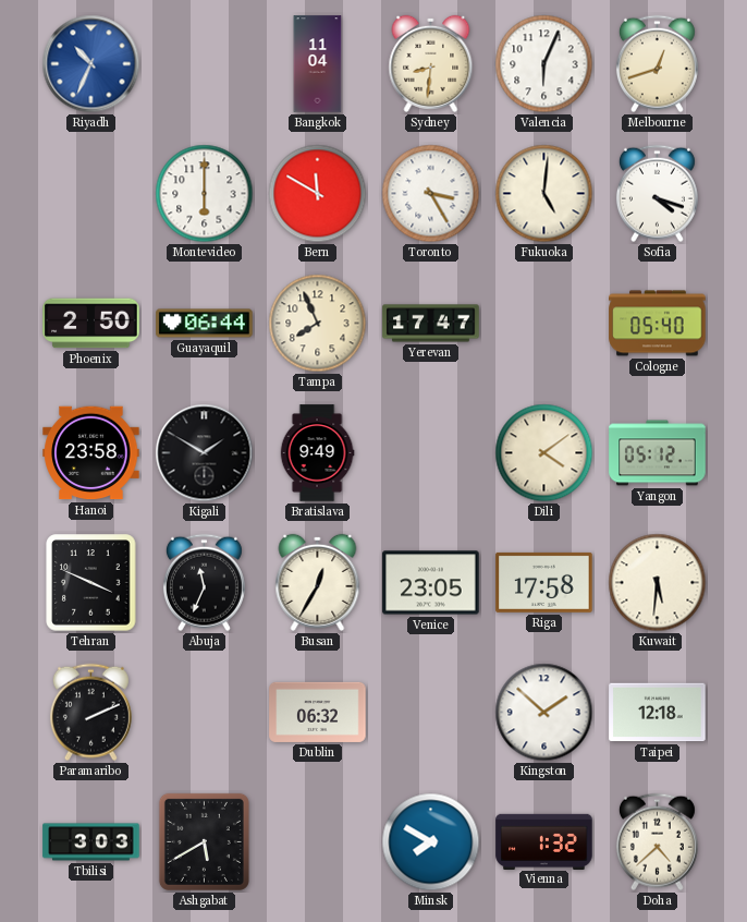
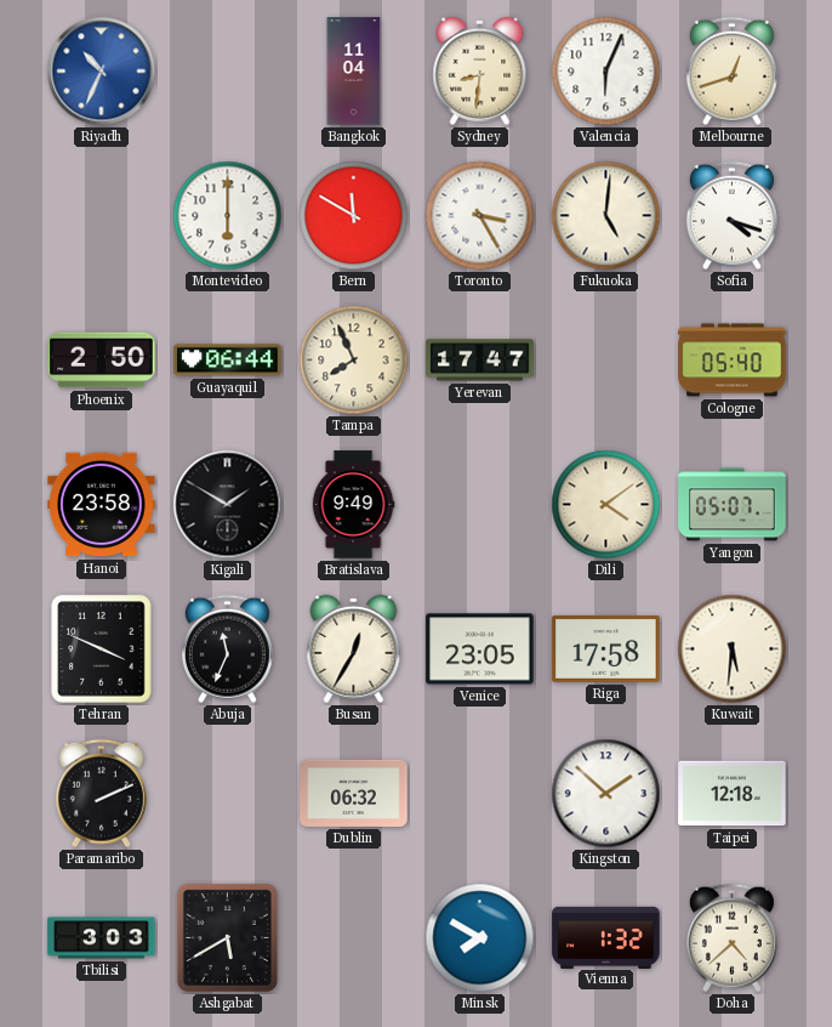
Yangon: 05:12 -> 05:07
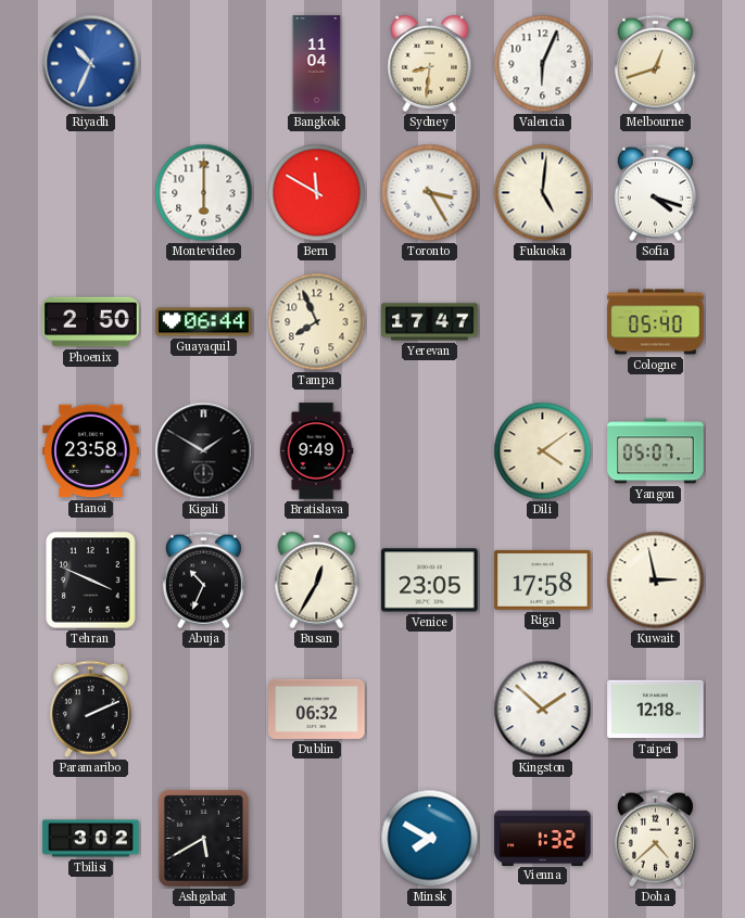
Abuja: 11:34 -> 10:34
Kuwait: 5:31 -> 2:58
Tbilisi: 3:03 -> 3:02
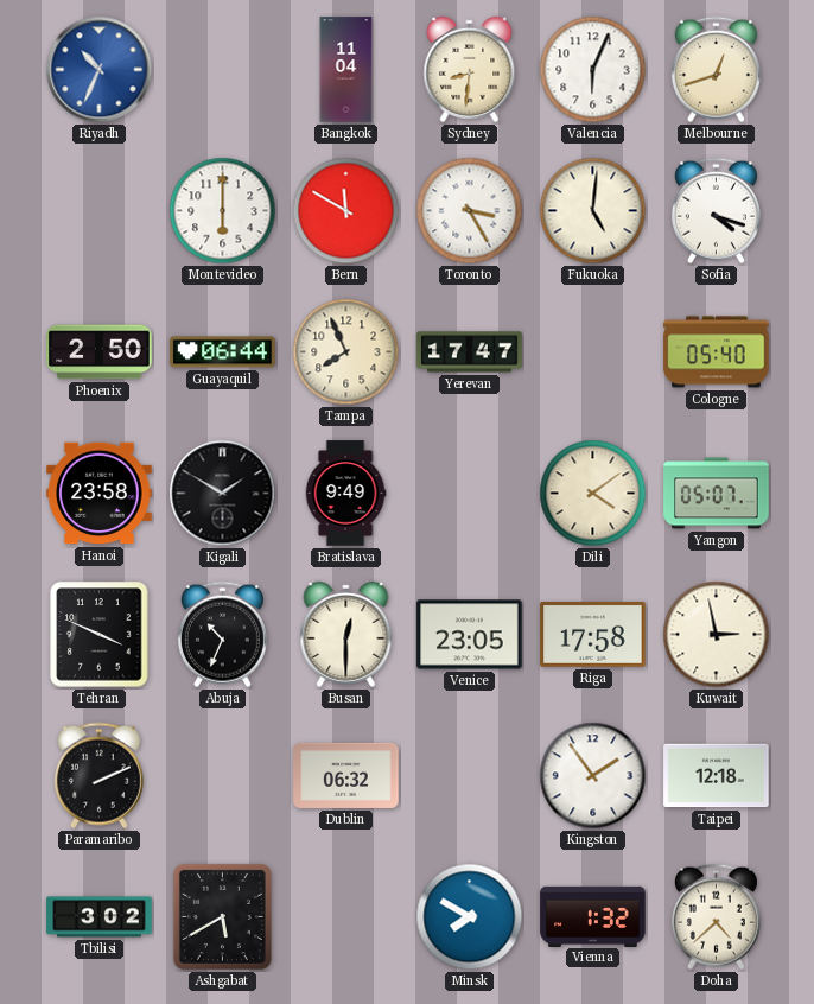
Busan: 12:35 -> 12:30
Kingston: 1:52 -> 1:54
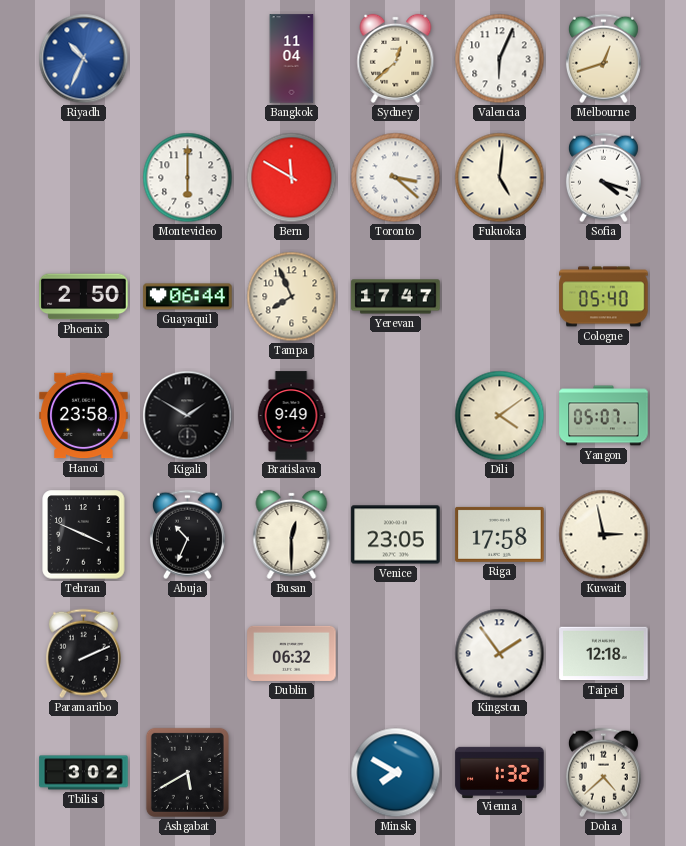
Sydney: 8:31 -> 12:38
Toronto: 3:25 -> 3:22
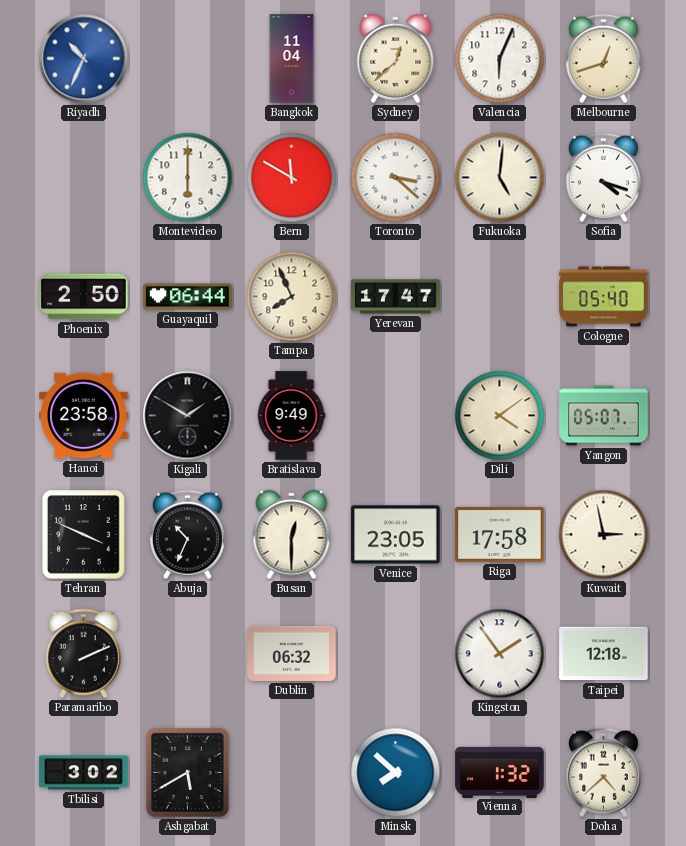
Minsk: 7:50 -> 7:52
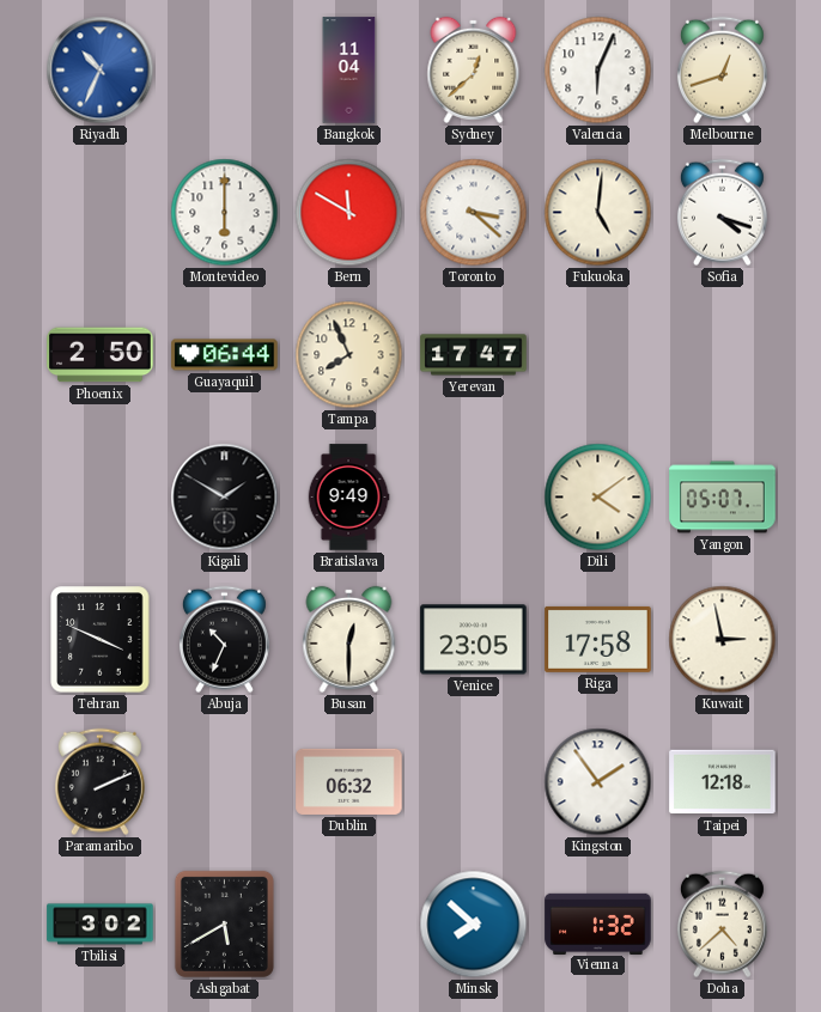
Cologne: 05:40 -> none
Hanoi: 23:58 -> none
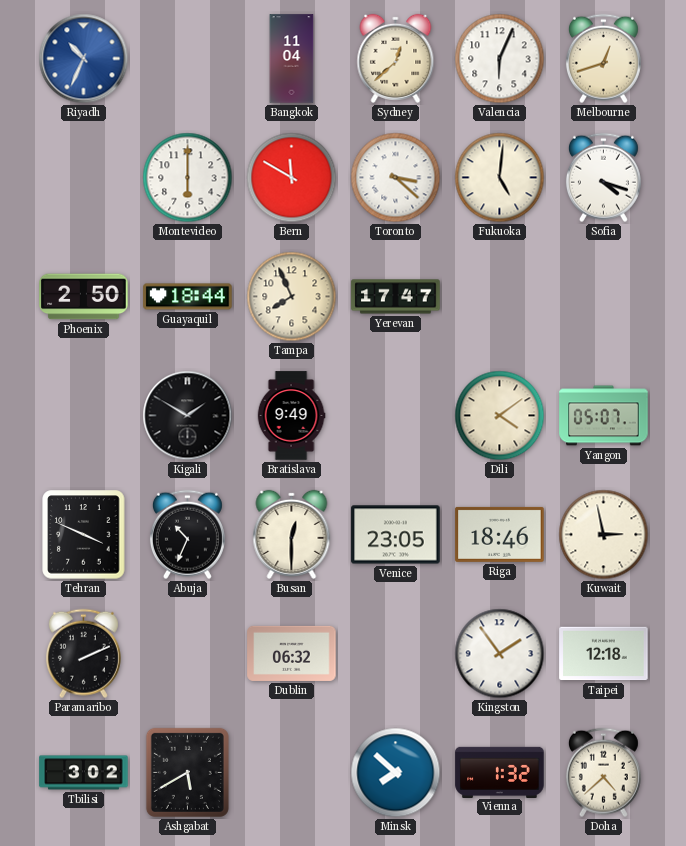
Guayaquil: 06:44 -> 18:44
Riga: 17:58 -> 18:46
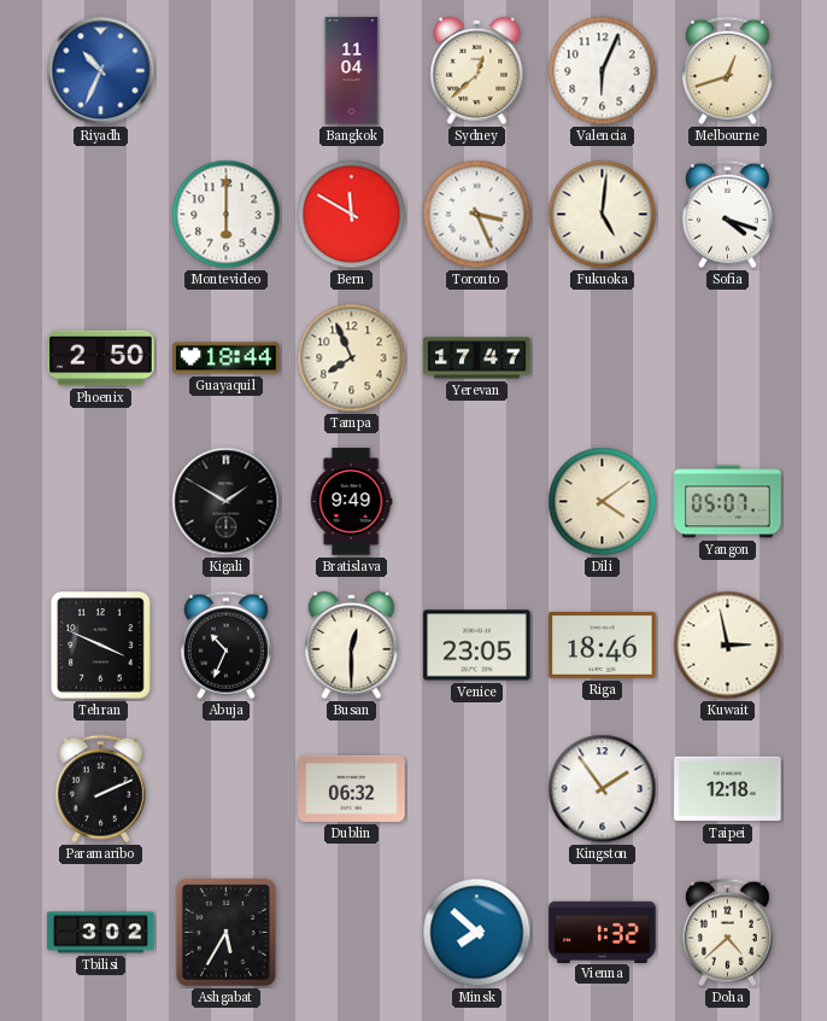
Toronto: 3:22 -> 3:26
Ashgabat: 5:40 -> 5:35
